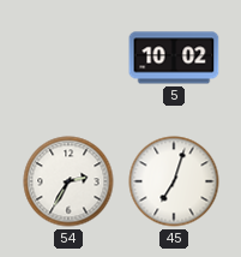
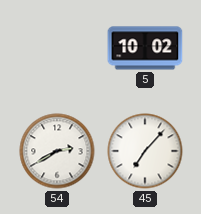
54: 2:35 -> 2:40
45: 7:03 -> 7:07
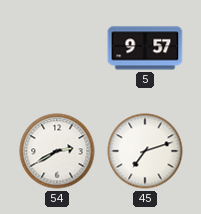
5: 10:02 -> 9:57
45: 7:07 -> 7:12
